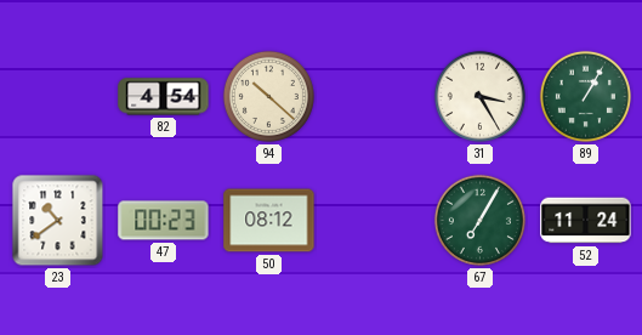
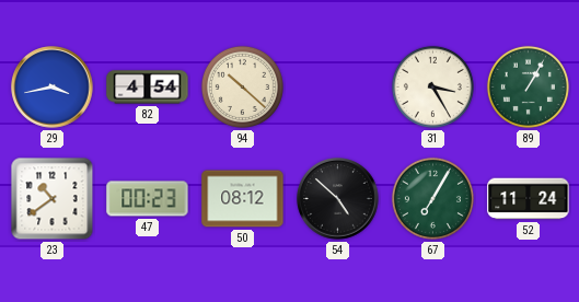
29: none -> 3:43
54: none -> 4:52
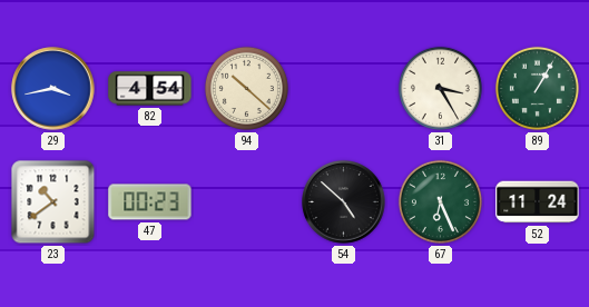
50: 08:12 -> none
67: 7:05 -> 6:26
